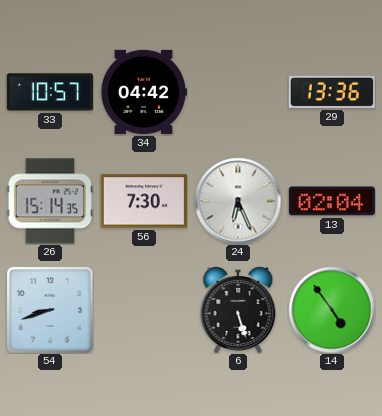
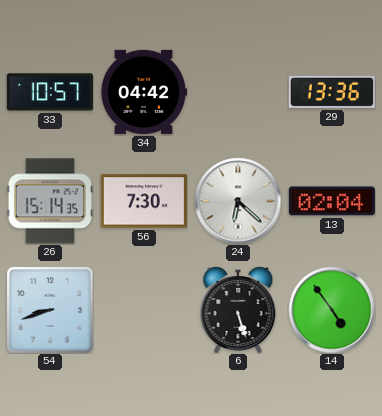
24: 6:26 -> 6:22
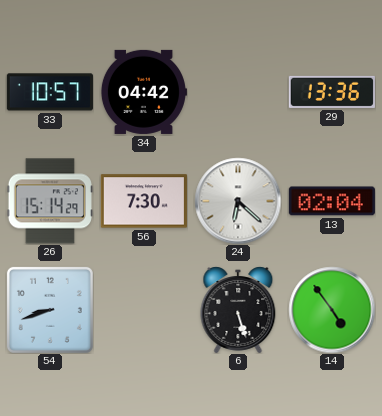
26: 15:14:35 -> 15:14:29
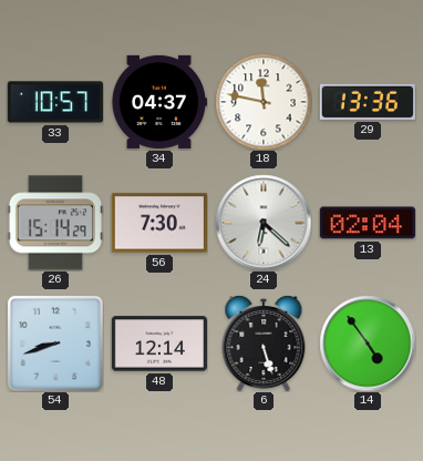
34: 04:42 -> 04:37
18: none -> 11:47
48: none -> 12:14
